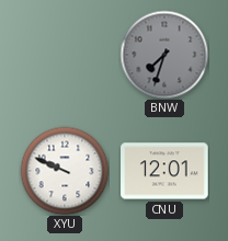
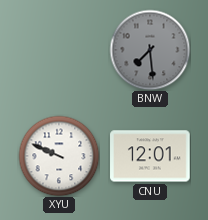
BNW: 7:33 -> 7:29
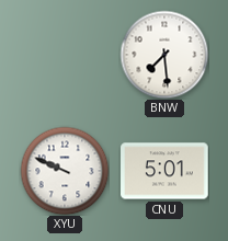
BNW dial: grey -> white
CNU: 12:01 -> 5:01
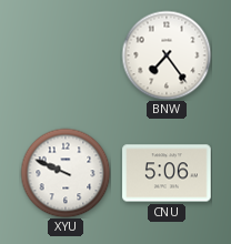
BNW: 7:29 -> 7:24
CNU: 5:01 -> 5:06
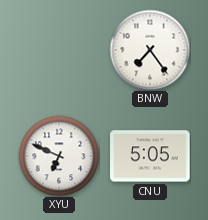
XYU: 9:49 -> 6:49
CNU: 5:06 -> 5:05
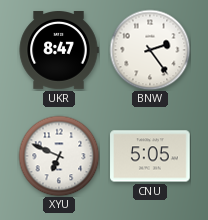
UKR: none -> 8:47
BNW: 7:24 -> 2:24
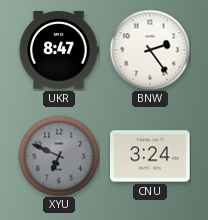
XYU dial: white -> grey
CNU: 5:05 -> 3:24
